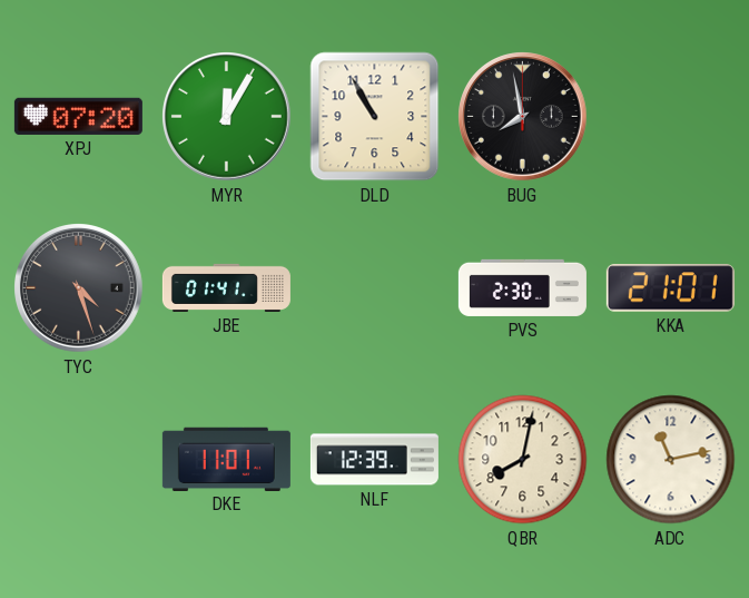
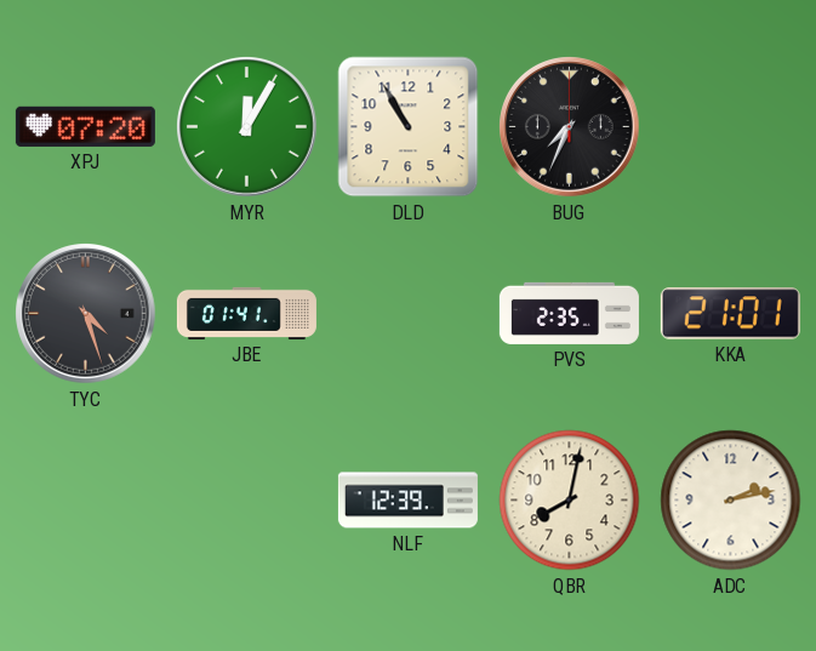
BUG: 7:58 -> 7:34
PVS: 2:30 -> 2:35
DKE: 11:01 -> none
ADC: 11:13 -> 2:13
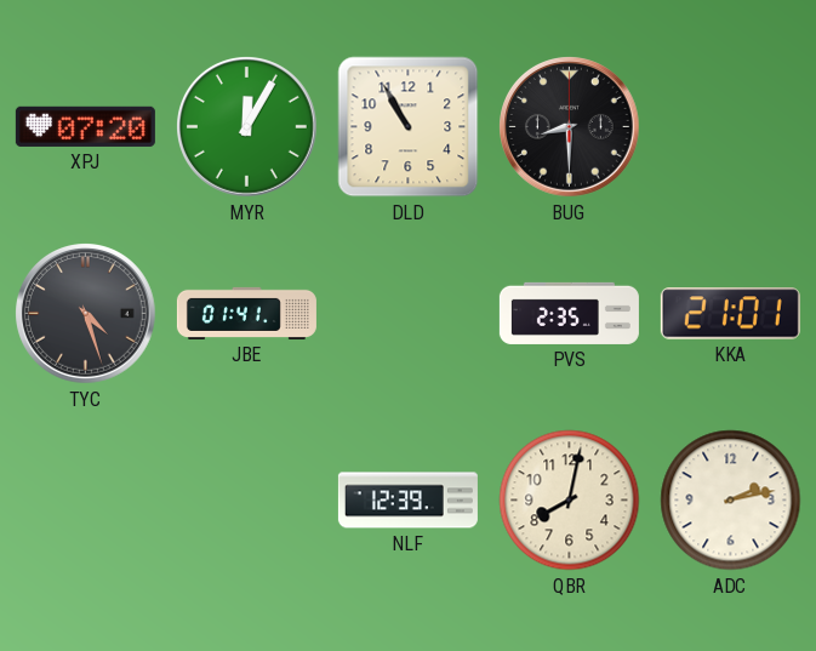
BUG: 7:34 -> 8:30
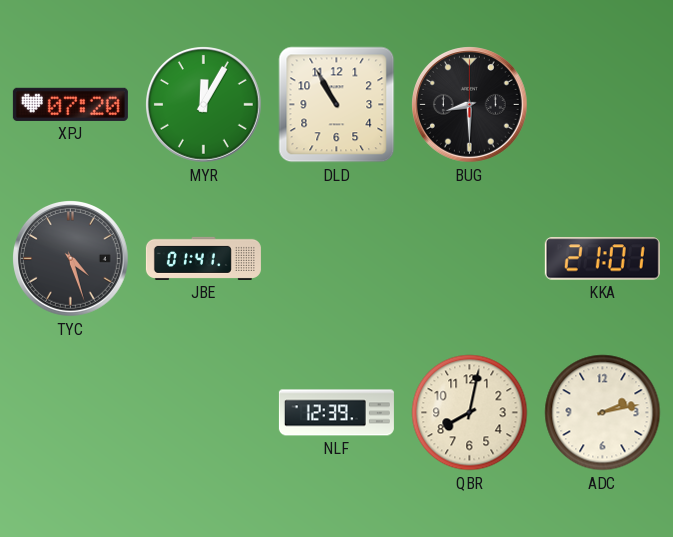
PVS: 2:35 -> none
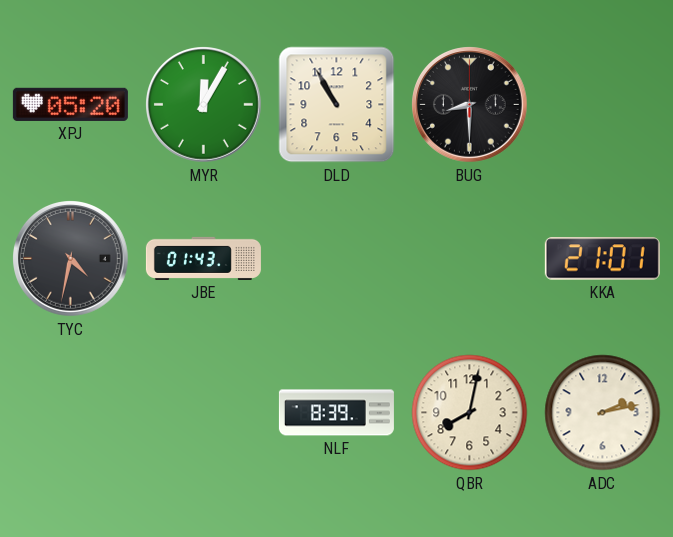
XPJ: 07:20 -> 05:20
TYC: 4:27 -> 4:32
JBE: 01:41 -> 01:43
NLF: 12:39 -> 8:39
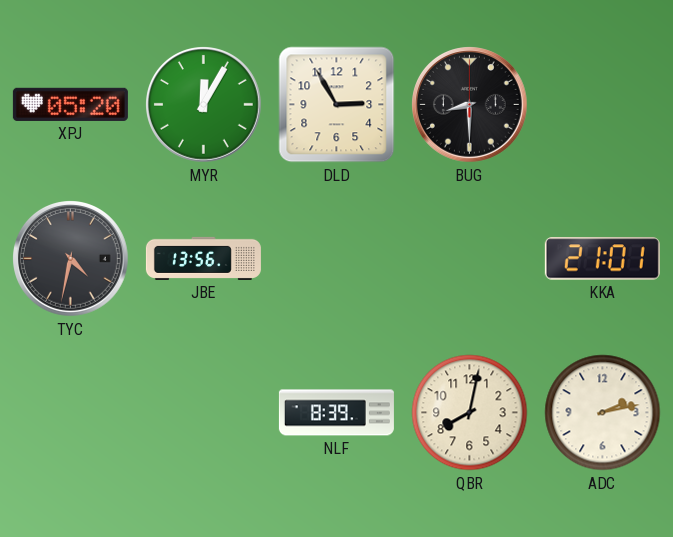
DLD: 10:55 -> 2:55
JBE: 01:43 -> 13:56
